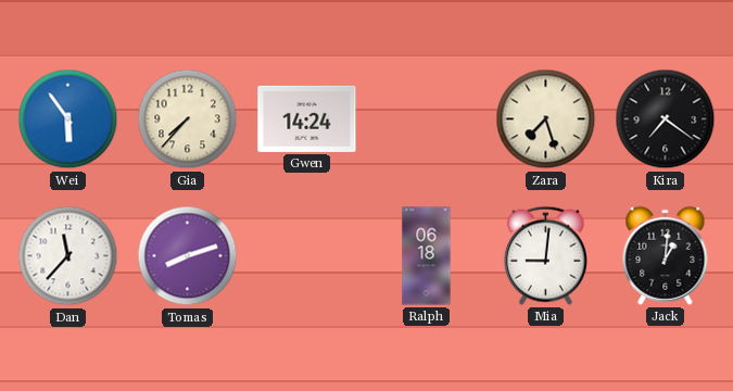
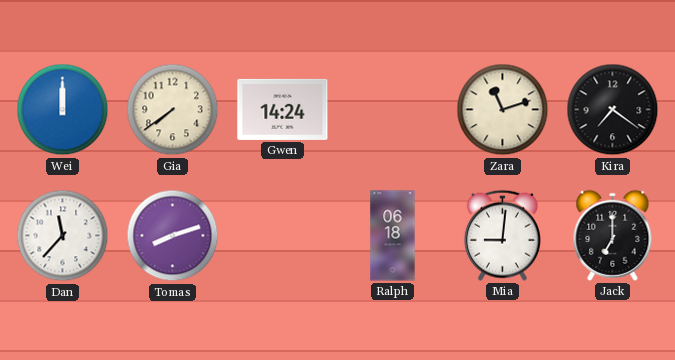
Wei: 5:54 -> 12:00
Gia: 7:37 -> 7:39
Zara: 7:27 -> 11:12
Jack: 1:01 -> 7:00
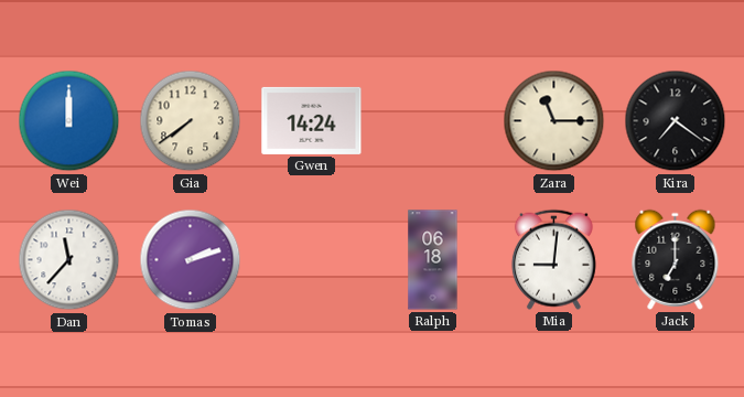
Zara: 11:12 -> 11:15
Tomas: 8:12 -> 2:12
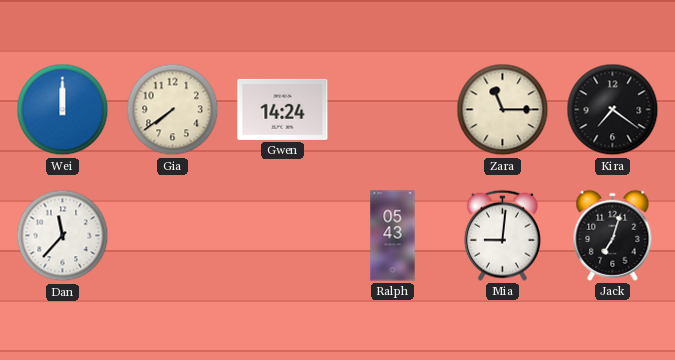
Tomas: 2:12 -> none
Ralph: 06:18 -> 05:43
Jack: 7:00 -> 7:03
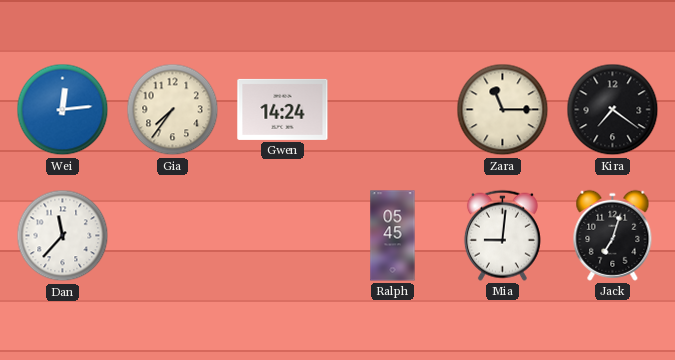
Wei: 12:00 -> 12:14
Gia: 7:39 -> 7:36
Ralph: 05:43 -> 05:45
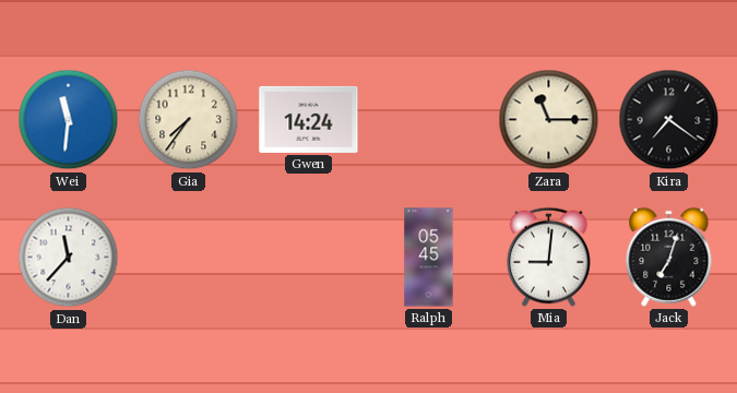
Wei: 12:14 -> 11:31
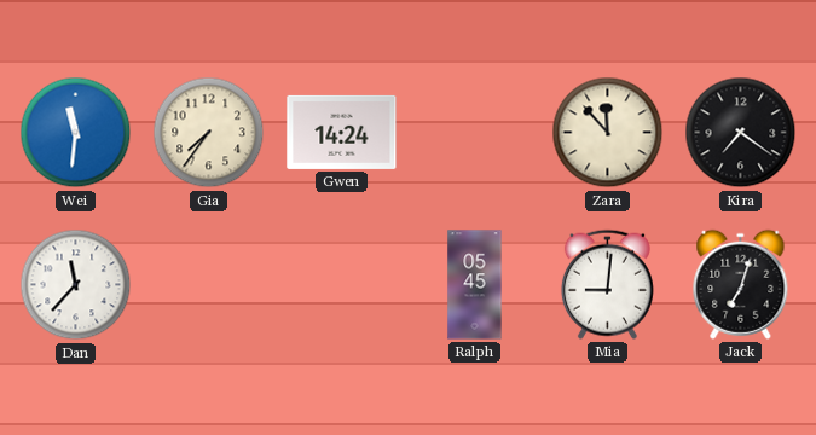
Zara: 11:15 -> 11:53
